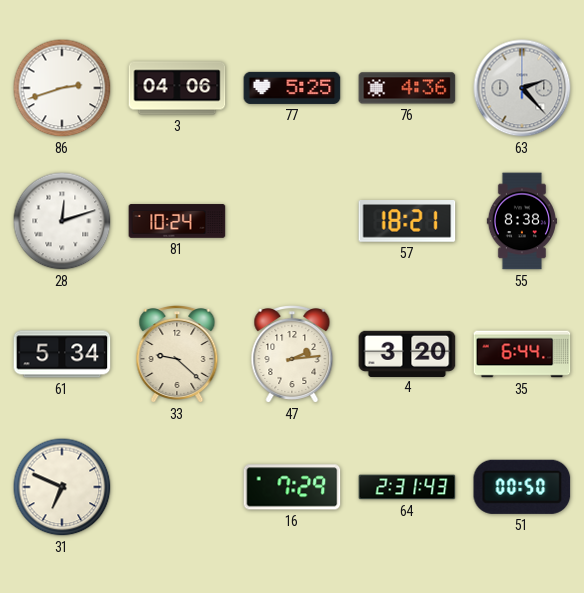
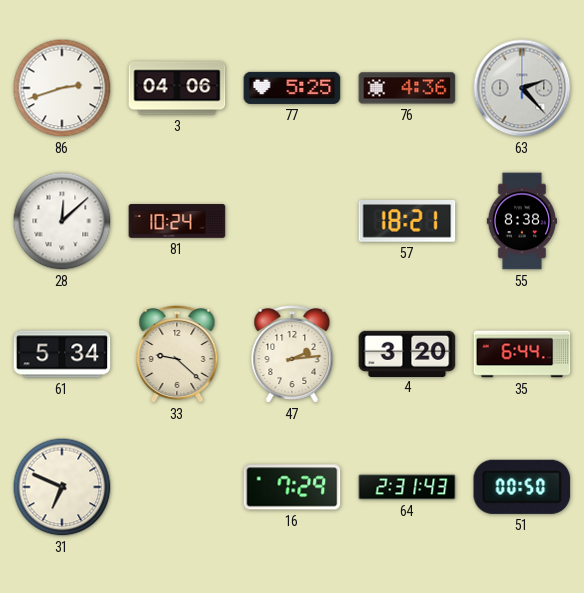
28: 12:12 -> 12:08
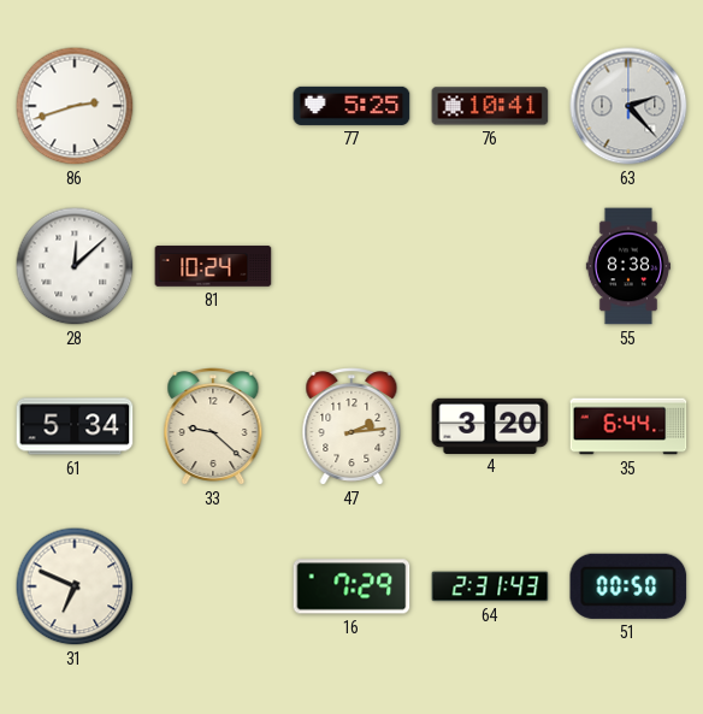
3: 04:06 -> none
76: 4:36 -> 10:41
57: 18:21 -> none
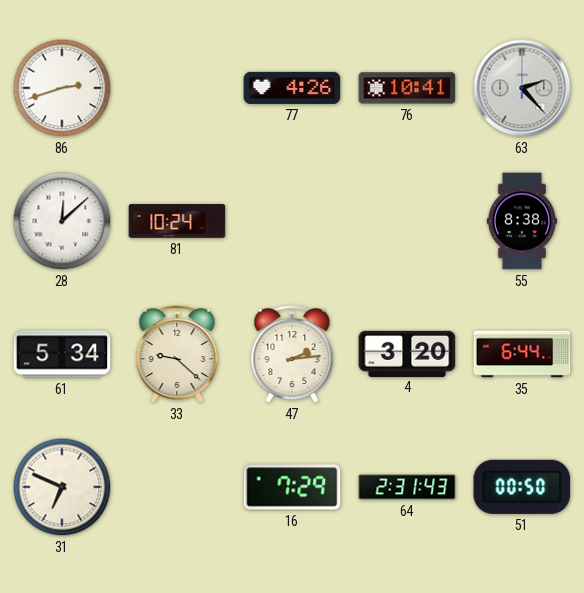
77: 5:25 -> 4:26
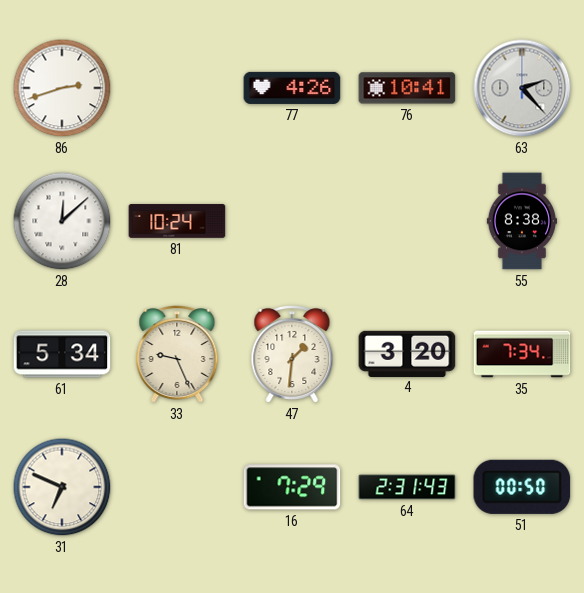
33: 9:22 -> 9:26
47: 2:14 -> 1:31
35: 6:44 -> 7:34
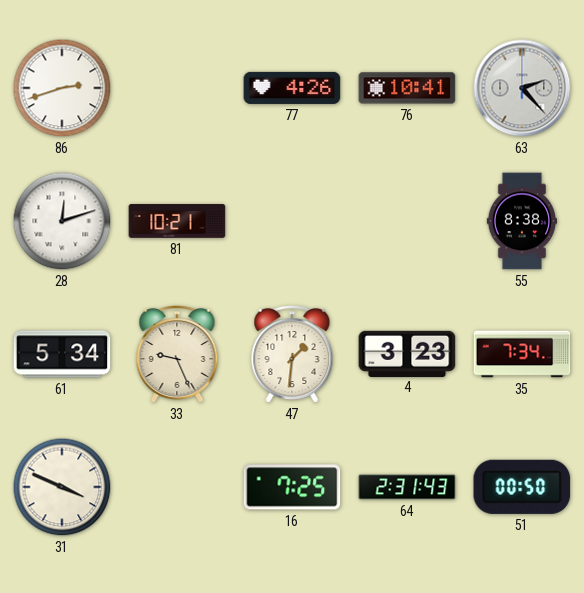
28: 12:08 -> 12:12
81: 10:24 -> 10:21
4: 3:20 -> 3:23
31: 6:49 -> 3:49
16: 7:29 -> 7:25
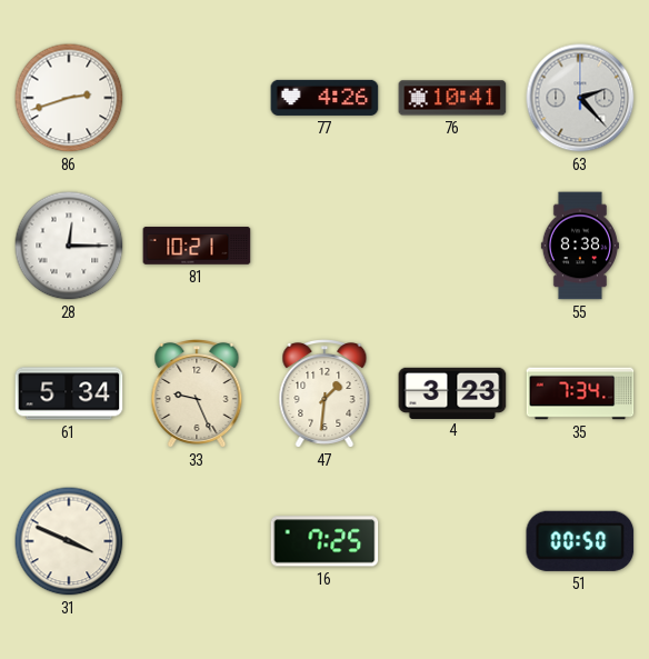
28: 12:12 -> 12:15
64: 2:31 -> none
